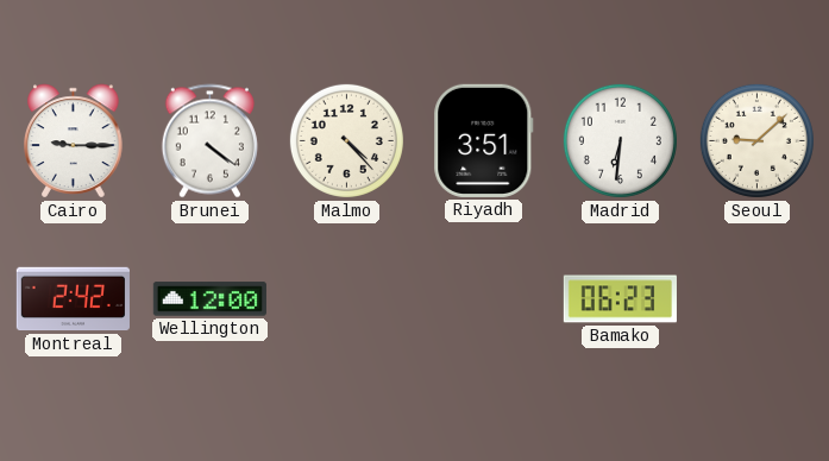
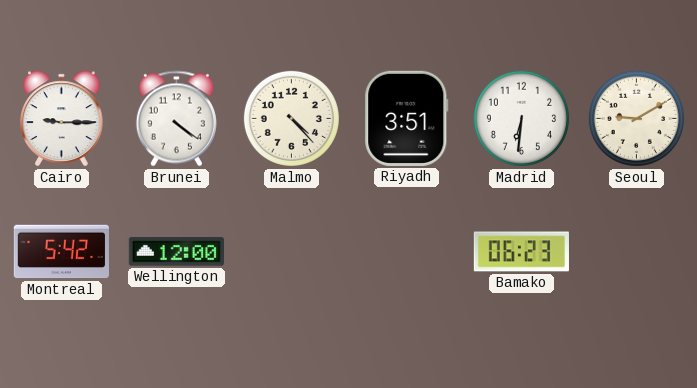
Seoul: 9:08 -> 9:10
Montreal: 2:42 -> 5:42
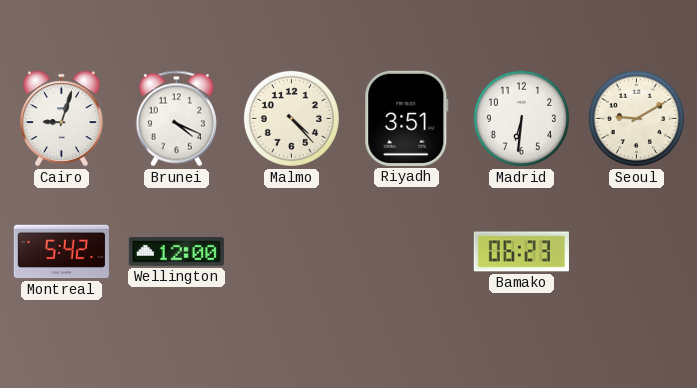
Cairo: 9:15 -> 9:03
Brunei: 4:21 -> 4:19
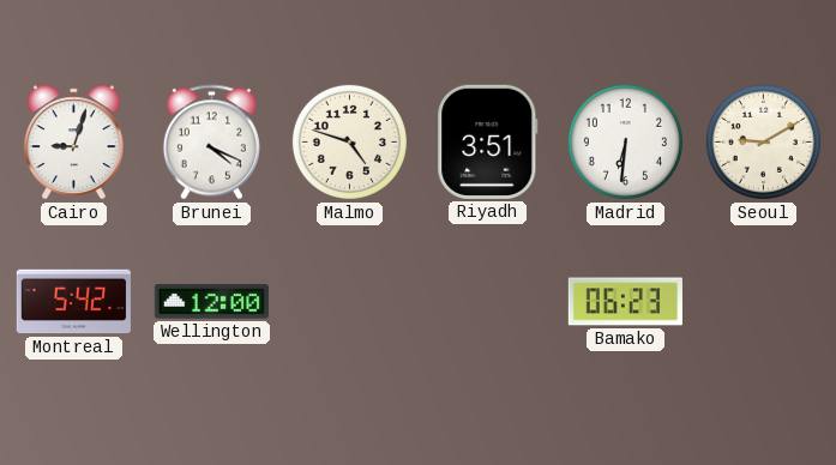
Malmo: 4:23 -> 4:48
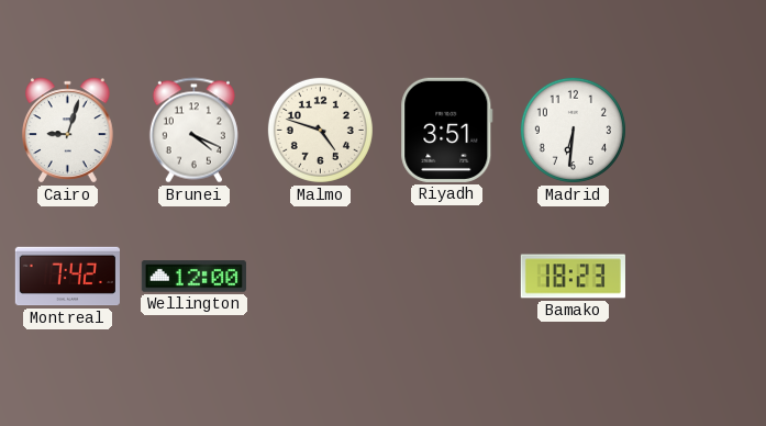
Seoul: 9:10 -> none
Montreal: 5:42 -> 7:42
Bamako: 06:23 -> 18:23
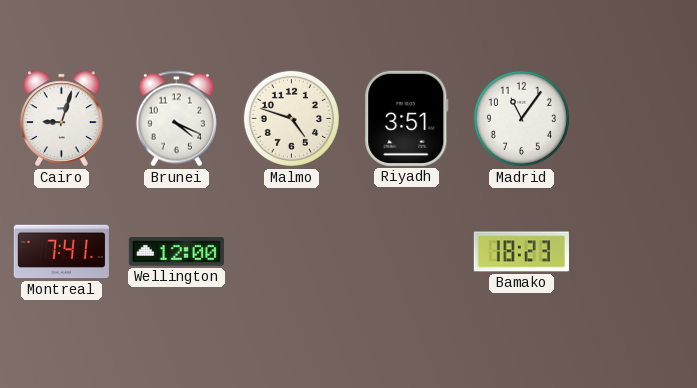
Madrid: 6:31 -> 11:06
Montreal: 7:42 -> 7:41
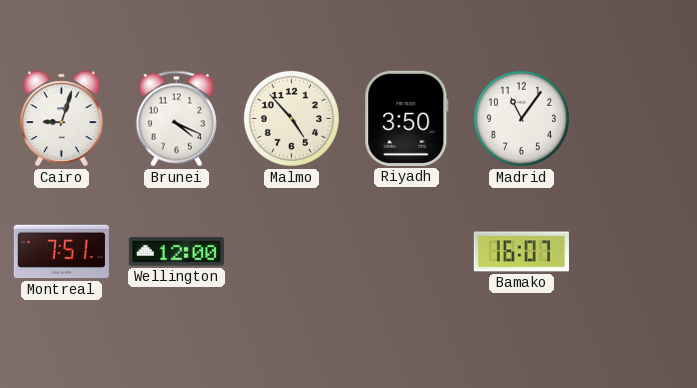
Malmo: 4:48 -> 4:53
Riyadh: 3:51 -> 3:50
Montreal: 7:41 -> 7:51
Bamako: 18:23 -> 16:07
